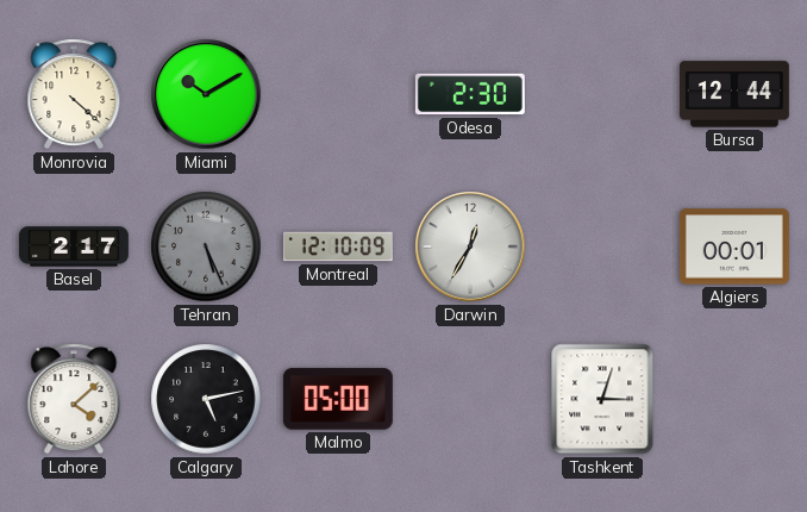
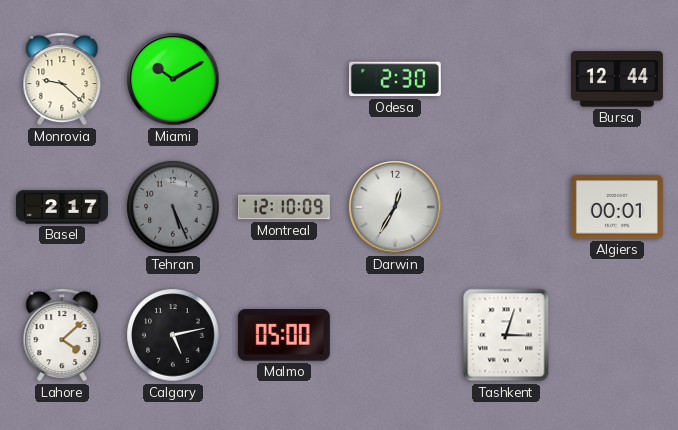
Monrovia: 4:22 -> 9:22
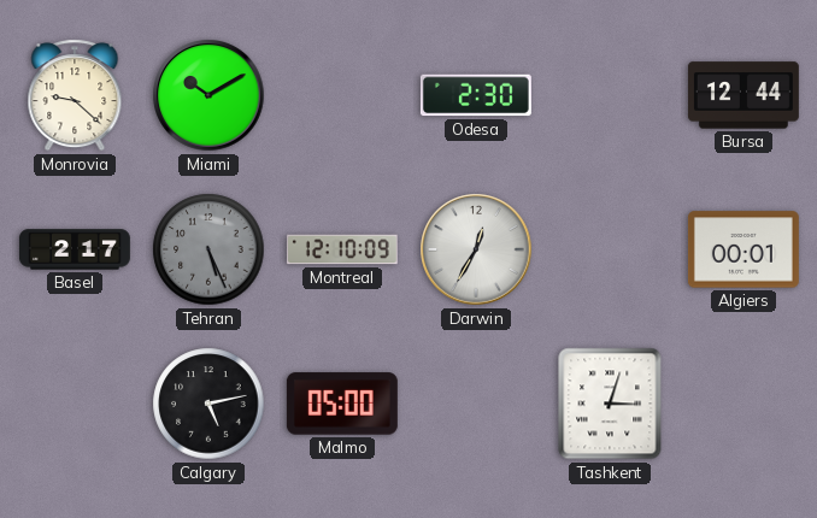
Lahore: 4:08 -> none
